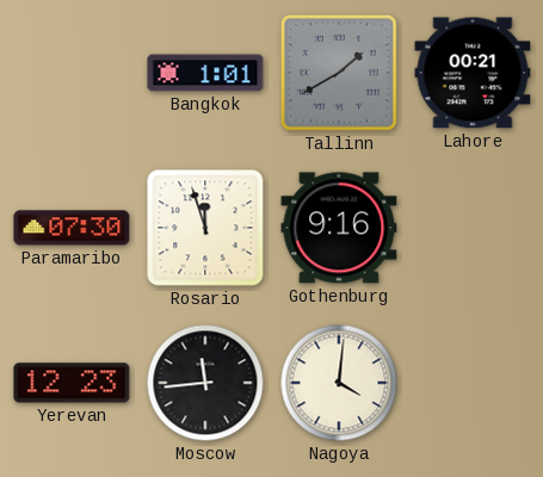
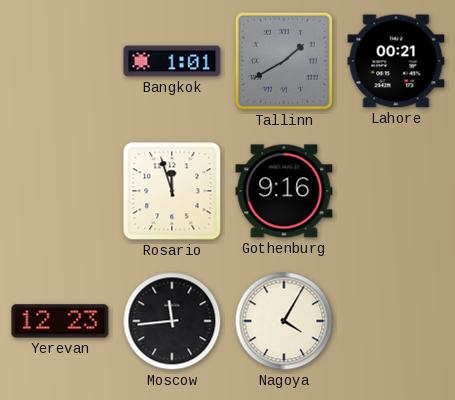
Paramaribo: 07:30 -> none
Nagoya: 4:01 -> 4:05
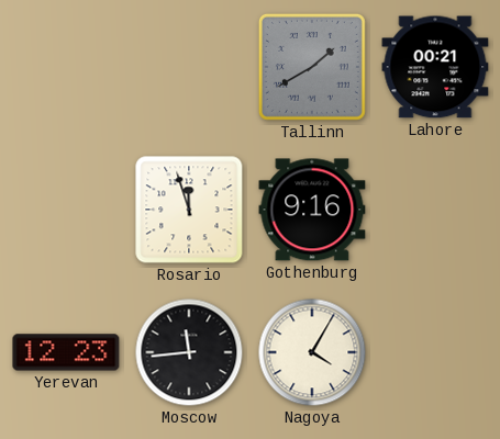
Bangkok: 1:01 -> none
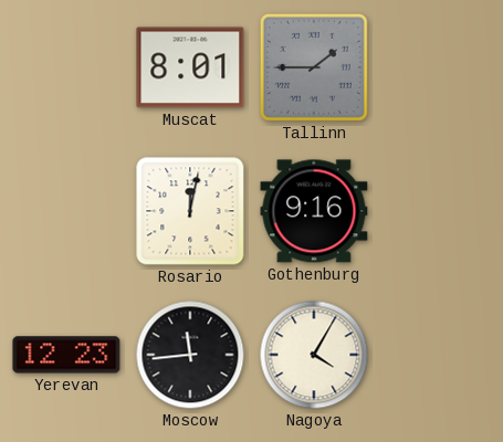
Muscat: none -> 8:01
Tallinn: 1:40 -> 1:45
Lahore: 00:21 -> none
Rosario: 11:57 -> 12:02
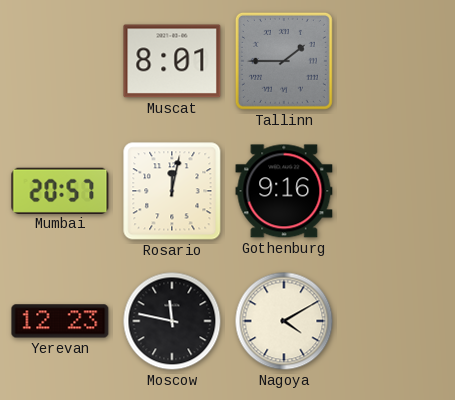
Mumbai: none -> 20:57
Moscow: 11:44 -> 11:47
Nagoya: 4:05 -> 4:10
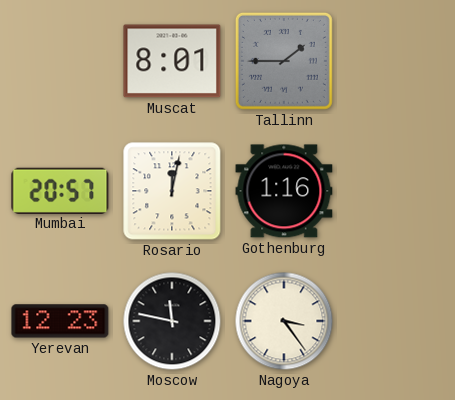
Gothenburg: 9:16 -> 1:16
Nagoya: 4:10 -> 3:24
